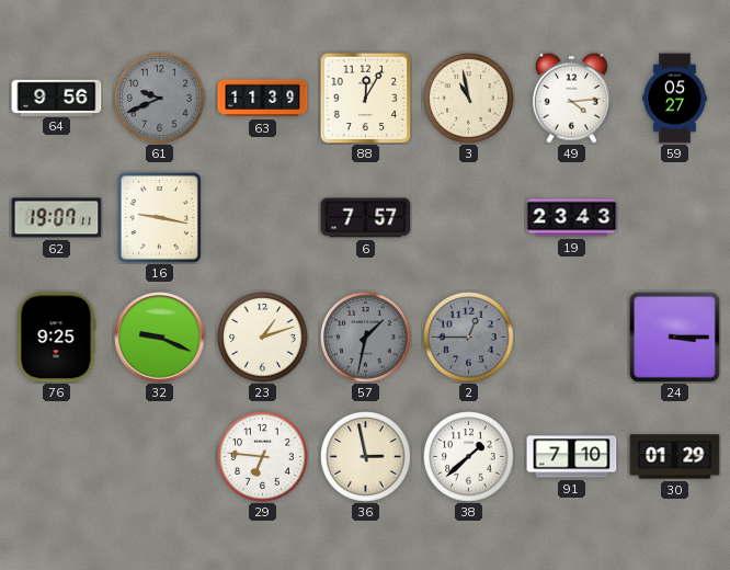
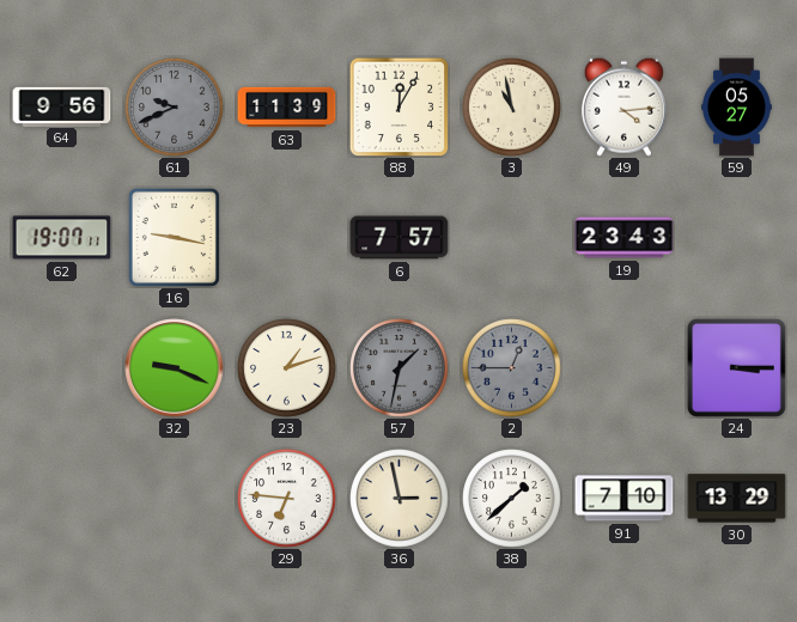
76: 9:25 -> none
30: 01:29 -> 13:29
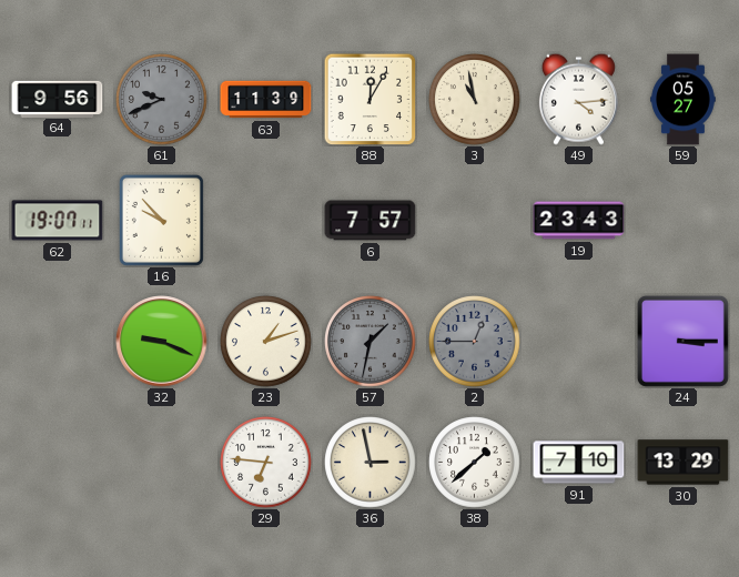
16: 9:17 -> 9:53
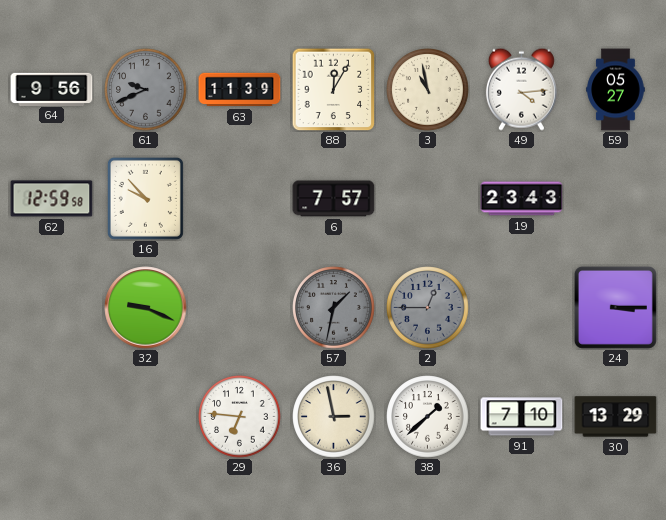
62: 19:07 -> 12:59
23: 1:12 -> none
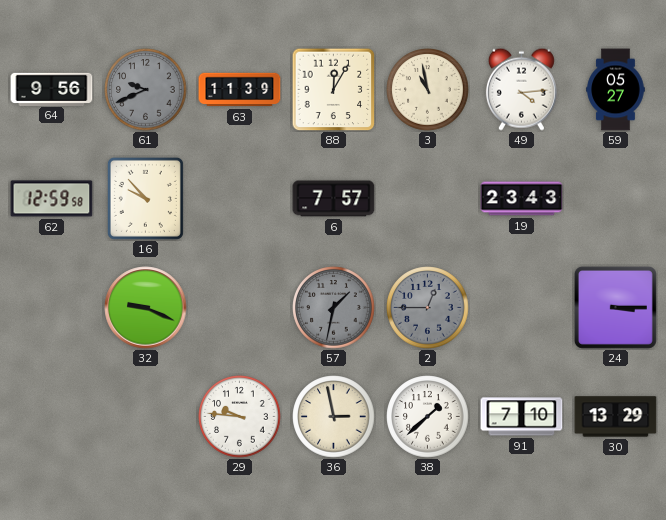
29: 6:46 -> 9:46
